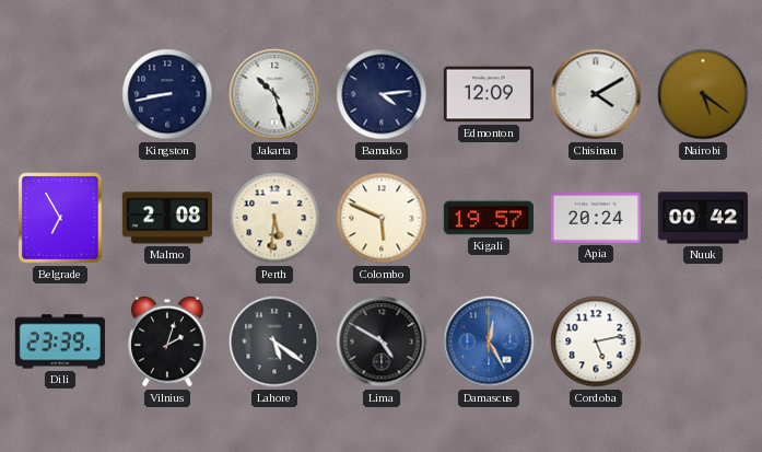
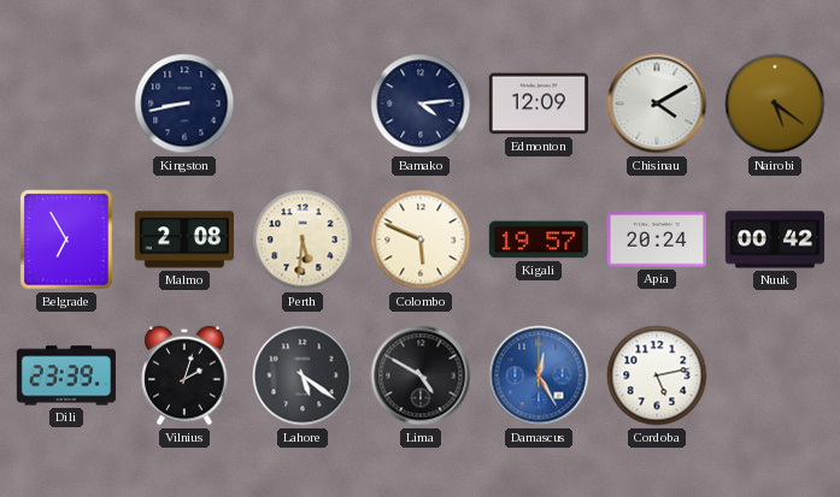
Jakarta: 10:27 -> none
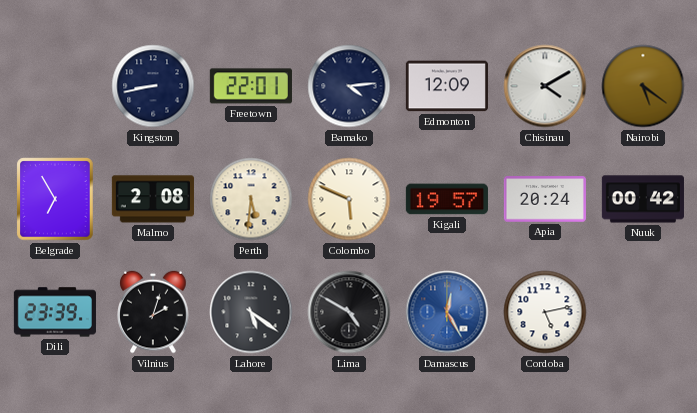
Freetown: none -> 22:01
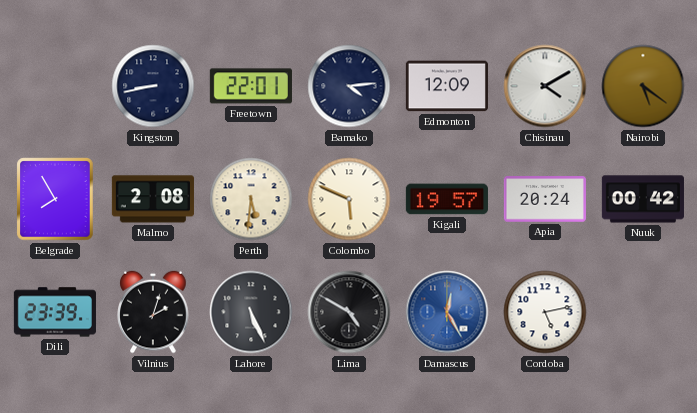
Belgrade: 6:55 -> 7:55
Lahore: 5:21 -> 5:26
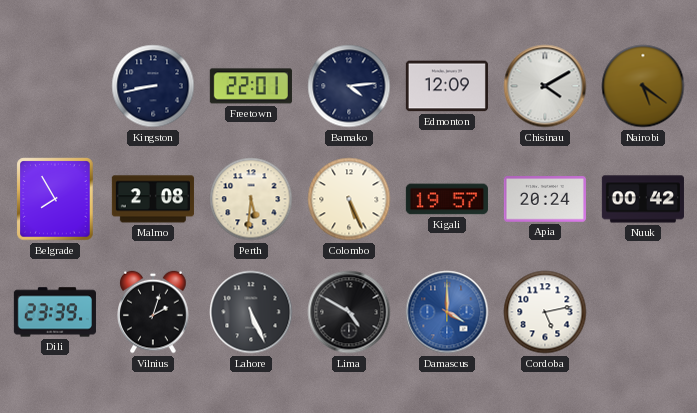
Colombo: 5:49 -> 5:26
Damascus: 12:25 -> 4:00
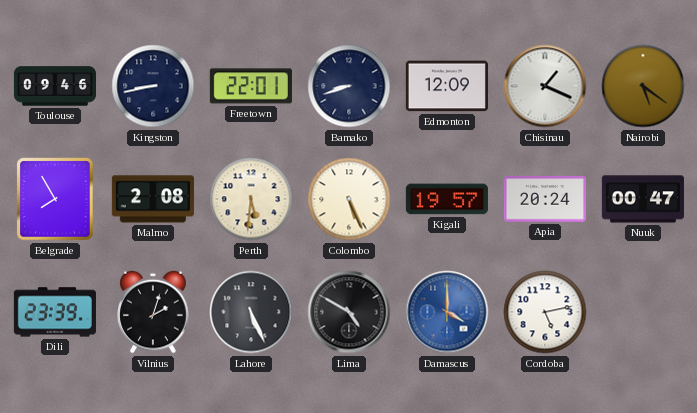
Toulouse: none -> 09:46
Bamako: 4:14 -> 8:42
Chisinau: 4:10 -> 1:19
Nuuk: 00:42 -> 00:47
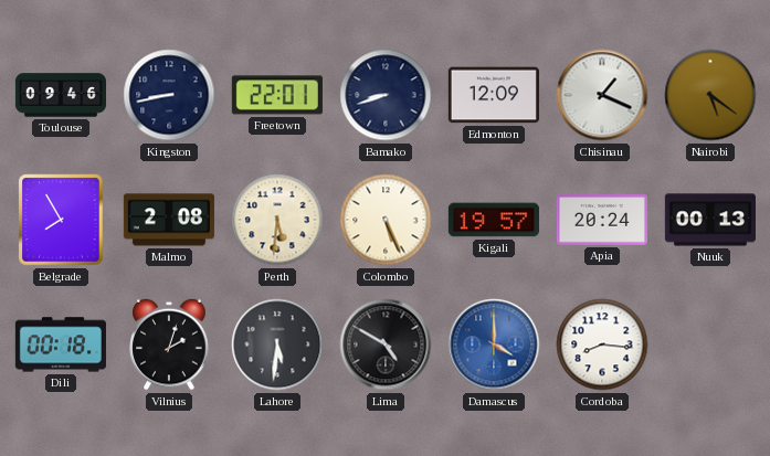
Nuuk: 00:47 -> 00:13
Dili: 23:39 -> 00:18
Lahore: 5:26 -> 5:31
Cordoba: 5:13 -> 8:16
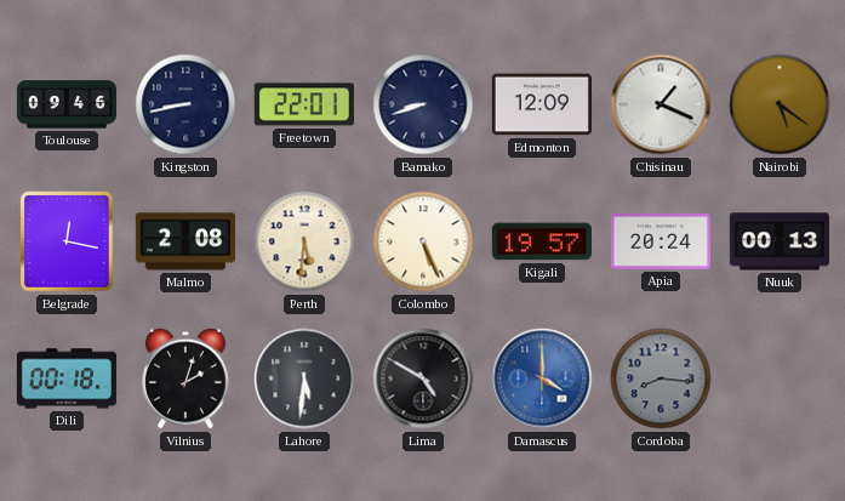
Belgrade: 7:55 -> 12:17
Cordoba dial: white -> grey
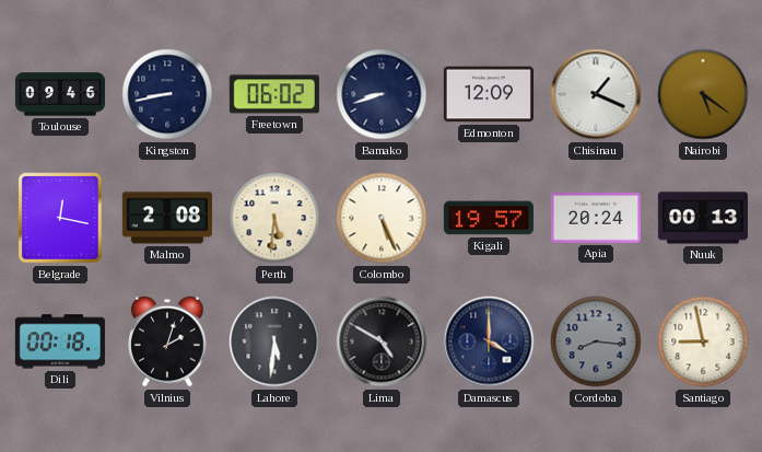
Freetown: 22:01 -> 06:02
Damascus dial: blue -> navy
Santiago: none -> 8:58
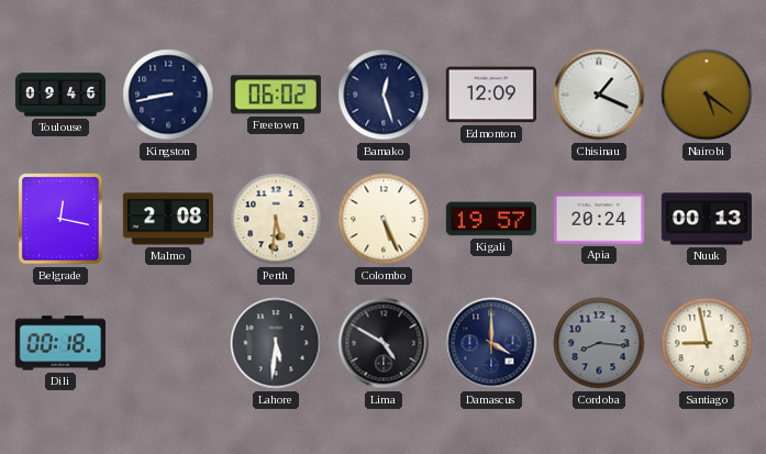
Bamako: 8:42 -> 12:27
Vilnius: 2:03 -> none
